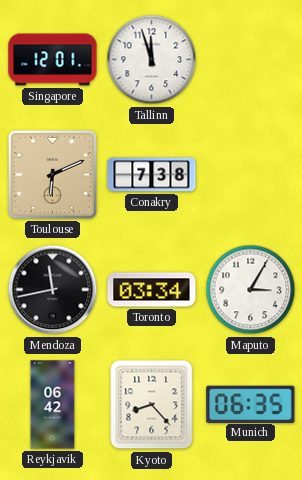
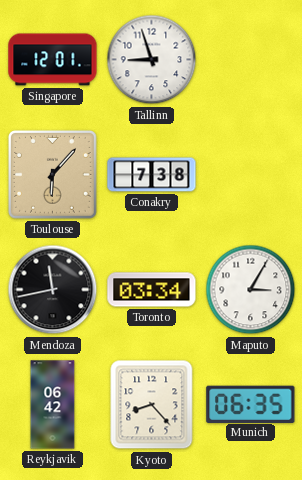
Tallinn: 11:57 -> 8:57
Toulouse: 6:11 -> 6:07
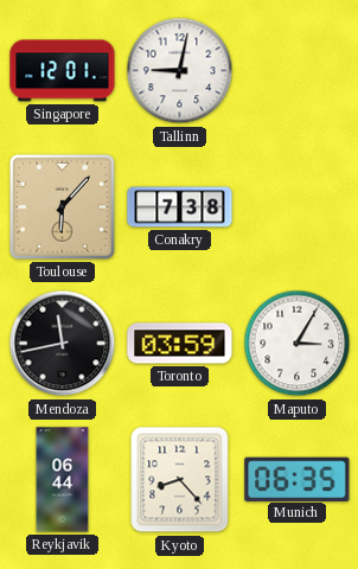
Tallinn: 8:57 -> 9:02
Toronto: 03:34 -> 03:59
Reykjavik: 06:42 -> 06:44
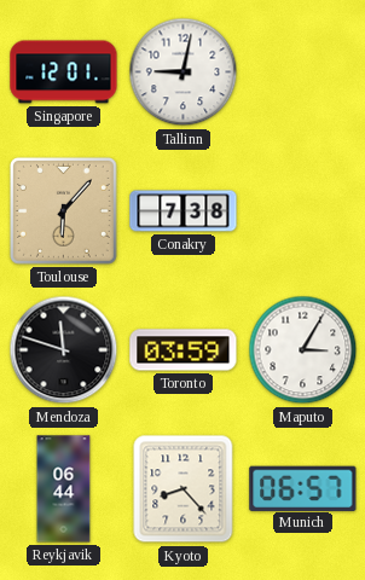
Mendoza: 11:43 -> 11:48
Munich: 06:35 -> 06:57
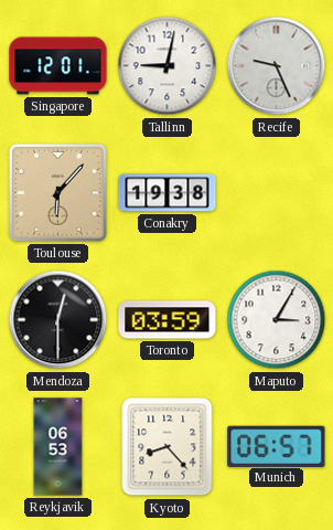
Recife: none -> 9:26
Conakry: 7:38 -> 19:38
Mendoza: 11:48 -> 12:30
Reykjavik: 06:44 -> 06:53
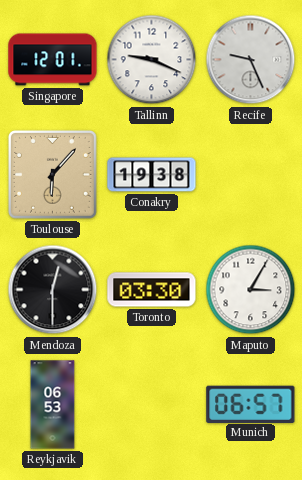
Tallinn: 9:02 -> 9:19
Toronto: 03:59 -> 03:30
Kyoto: 8:23 -> none
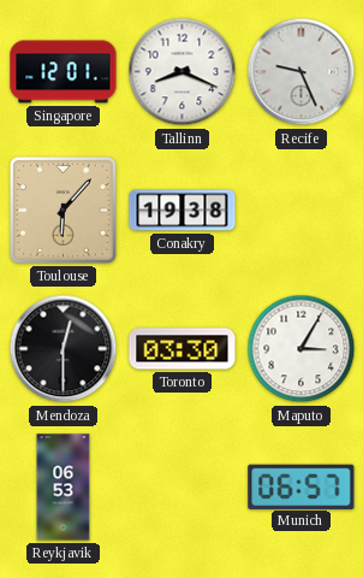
Tallinn: 9:19 -> 8:19
